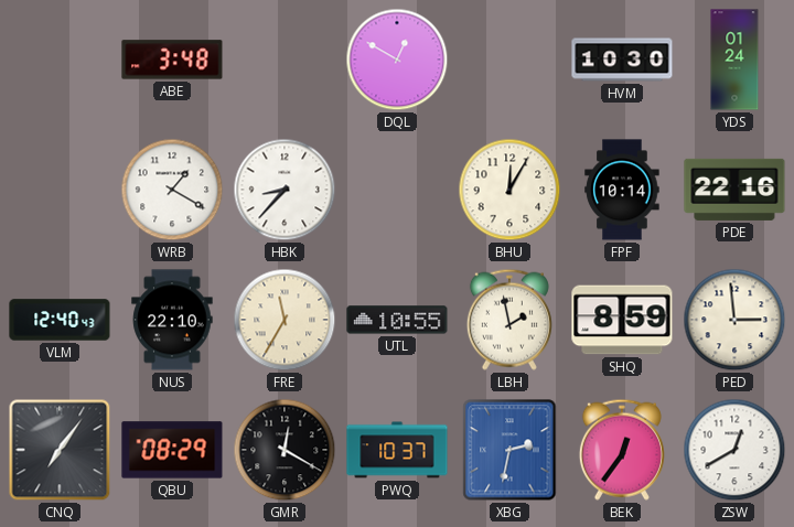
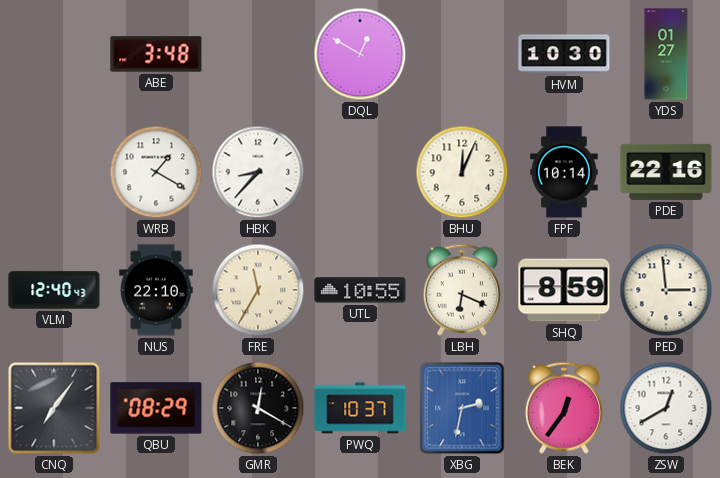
YDS: 01:24 -> 01:27
BHU: 12:05 -> 12:04
LBH: 1:58 -> 6:19
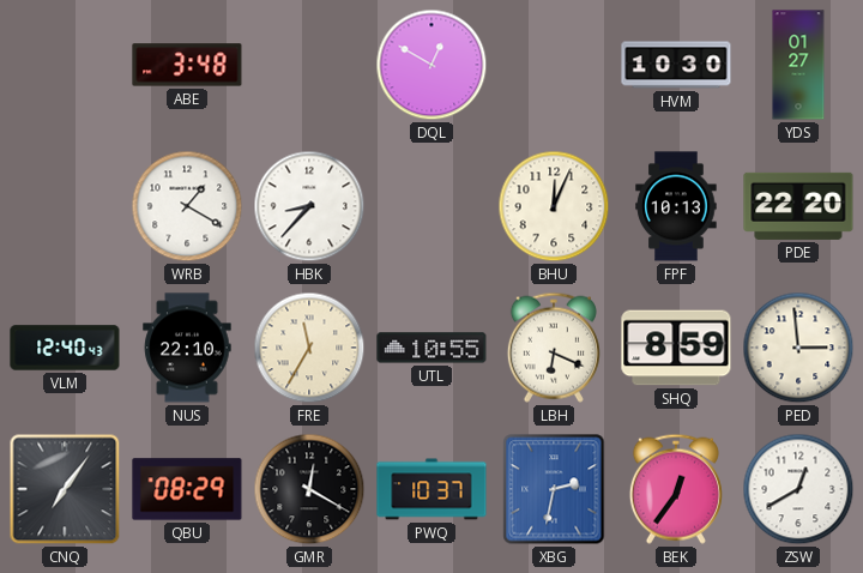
FPF: 10:14 -> 10:13
PDE: 22:16 -> 22:20
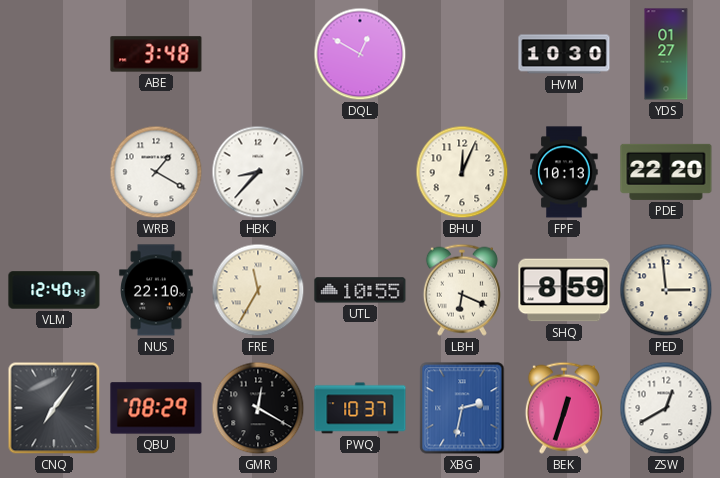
BEK: 12:36 -> 12:33
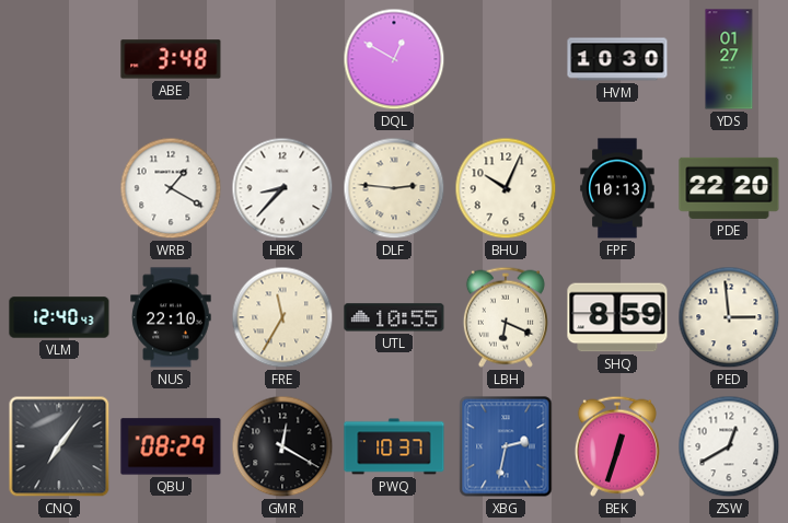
DLF: none -> 2:46
BHU: 12:04 -> 10:04
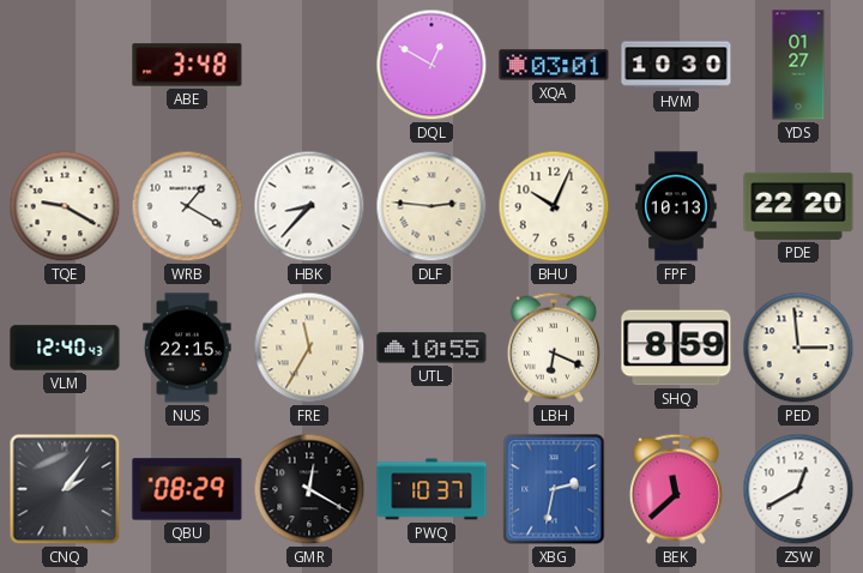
XQA: none -> 03:01
TQE: none -> 9:20
NUS: 22:10 -> 22:15
CNQ: 7:06 -> 2:06
BEK: 12:33 -> 11:38
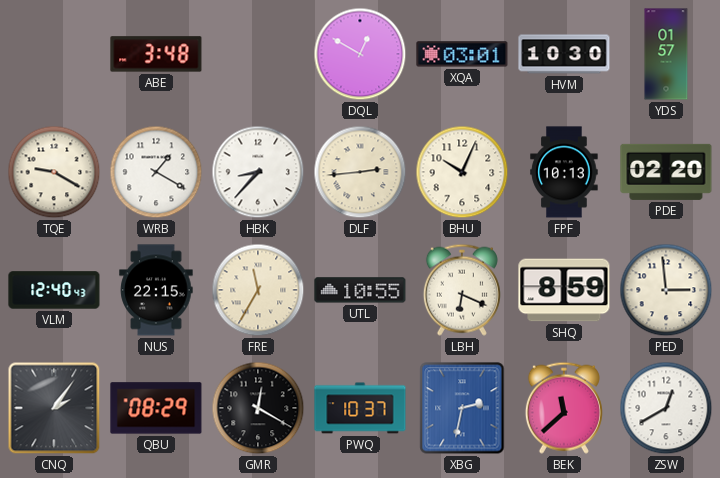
YDS: 01:27 -> 01:57
DLF: 2:46 -> 2:44
PDE: 22:20 -> 02:20
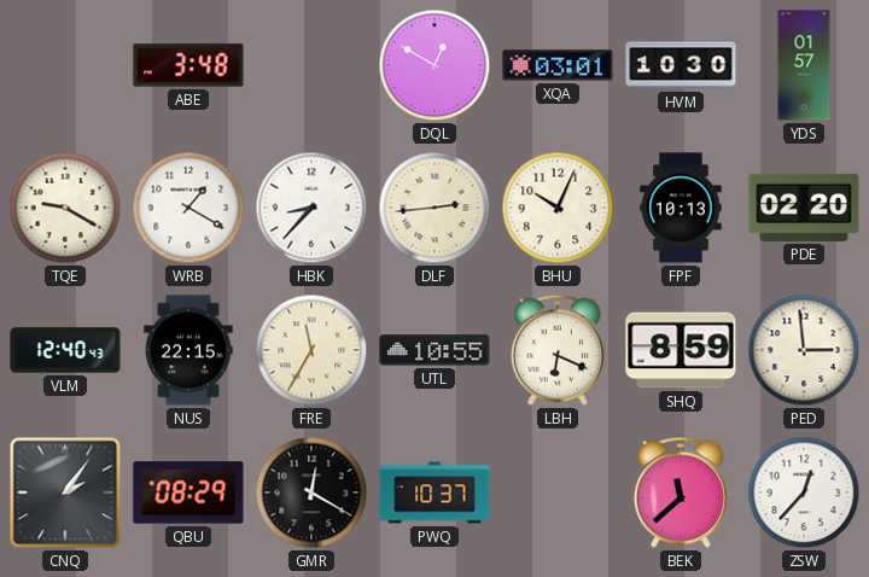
XBG: 2:32 -> none
ZSW: 12:40 -> 12:37
